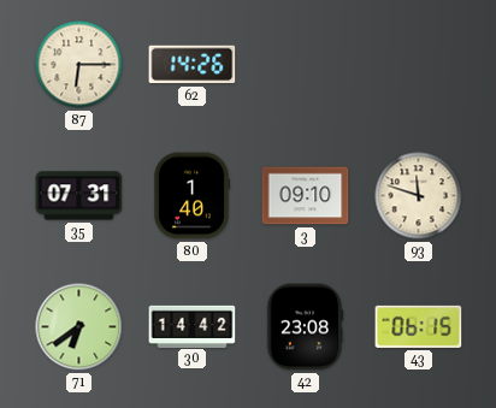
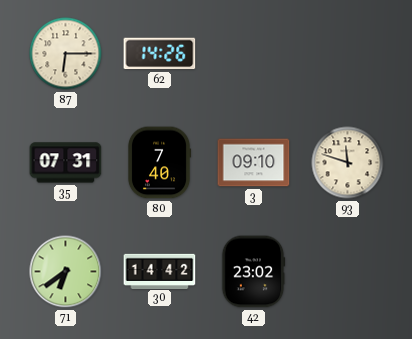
80: 1:40 -> 7:40
42: 23:08 -> 23:02
43: 06:15 -> none
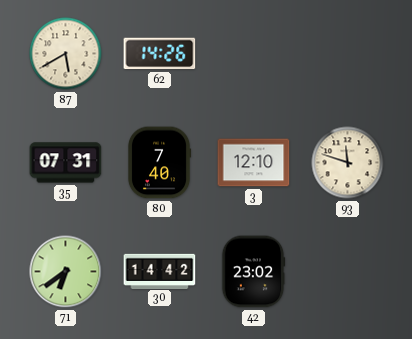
87: 6:15 -> 5:40
3: 09:10 -> 12:10
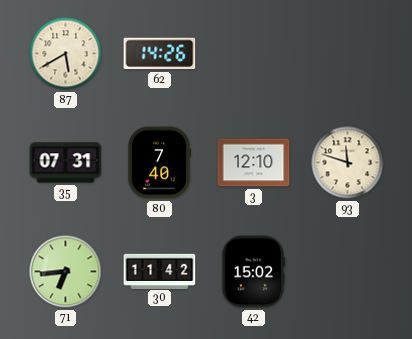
71: 6:39 -> 6:44
30: 14:42 -> 11:42
42: 23:02 -> 15:02
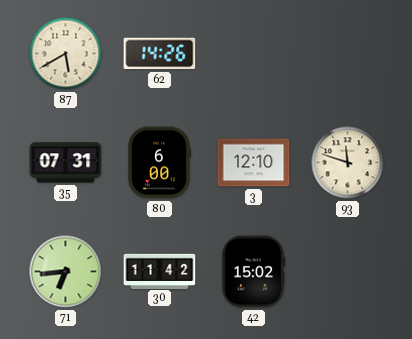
80: 7:40 -> 6:00
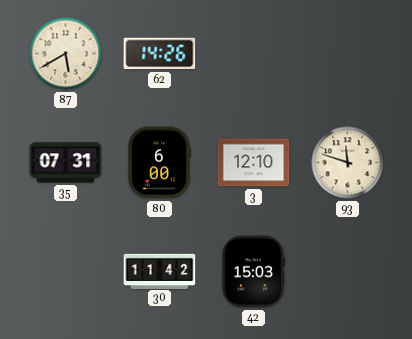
71: 6:44 -> none
42: 15:02 -> 15:03
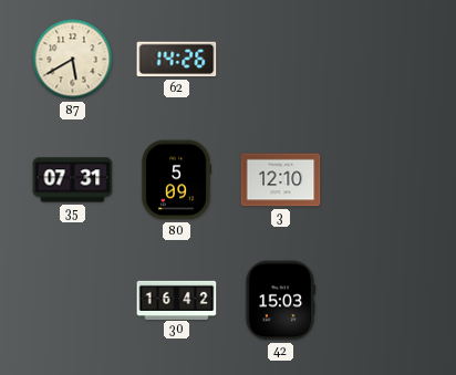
80: 6:00 -> 5:09
93: 11:48 -> none
30: 11:42 -> 16:42
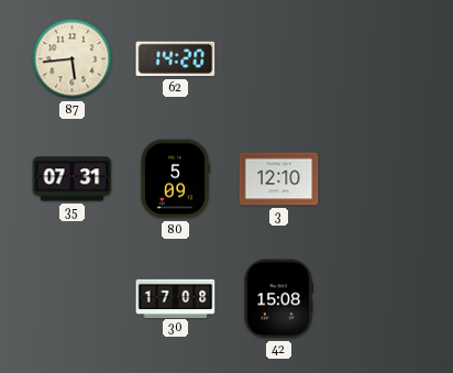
87: 5:40 -> 5:44
62: 14:26 -> 14:20
30: 16:42 -> 17:08
42: 15:03 -> 15:08
